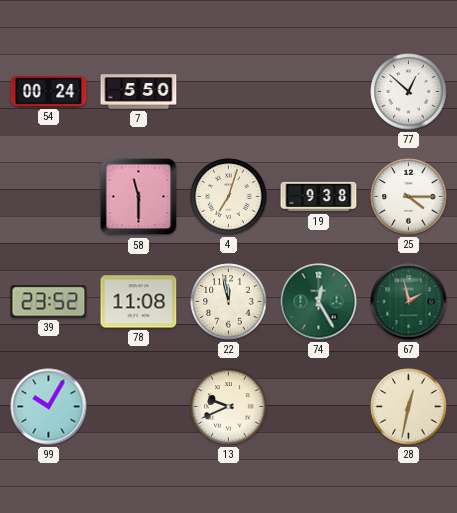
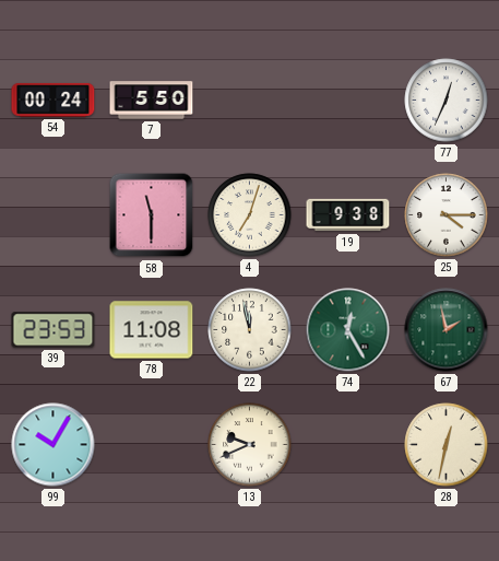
77: 12:52 -> 12:34
39: 23:52 -> 23:53
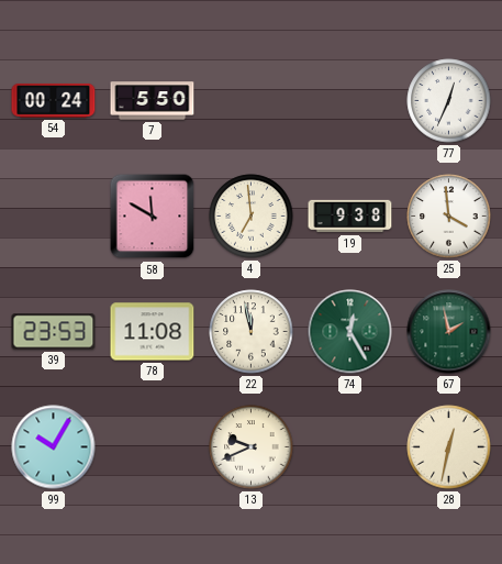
58: 11:30 -> 11:50
4: 7:03 -> 6:59
25: 4:15 -> 3:59
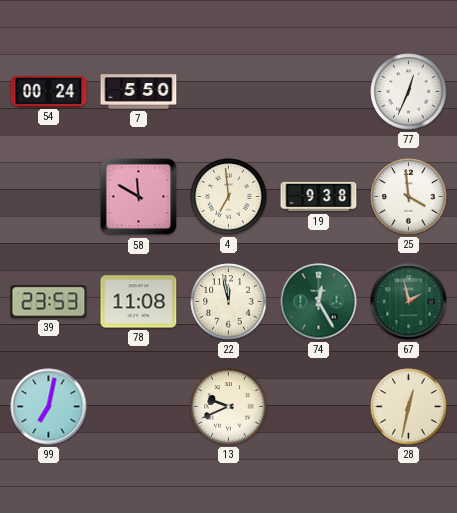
99: 10:05 -> 7:02
